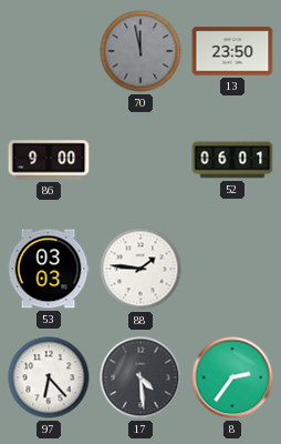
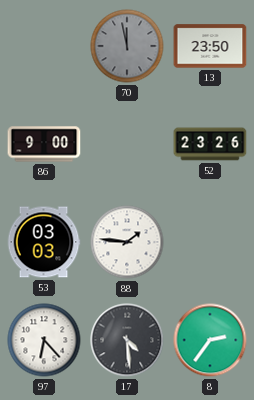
52: 06:01 -> 23:26
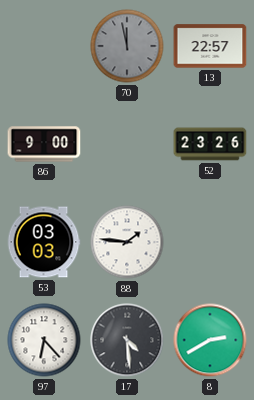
13: 23:50 -> 22:57
8: 2:36 -> 2:40
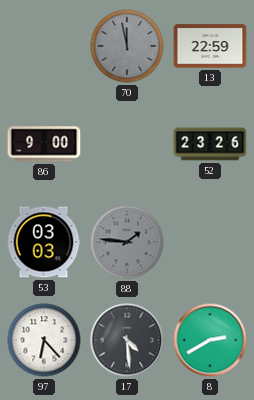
13: 22:57 -> 22:59
88 dial: white -> grey
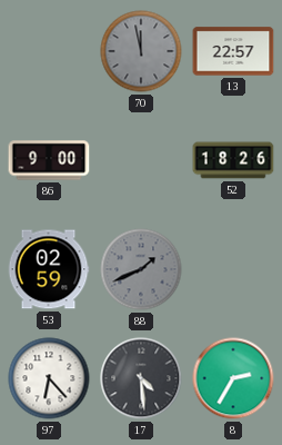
13: 22:59 -> 22:57
52: 23:26 -> 18:26
53: 03:03 -> 02:59
88: 1:46 -> 1:41
8: 2:40 -> 2:35
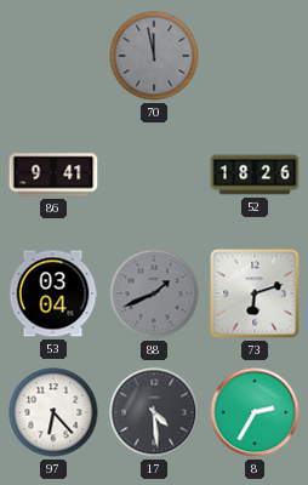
13: 22:57 -> none
86: 9:00 -> 9:41
53: 02:59 -> 03:04
73: none -> 6:12
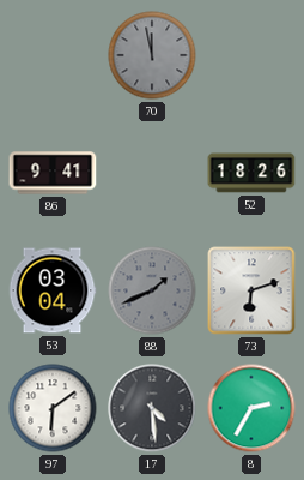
97: 6:23 -> 6:09
